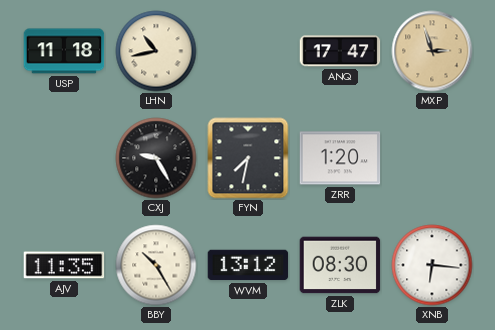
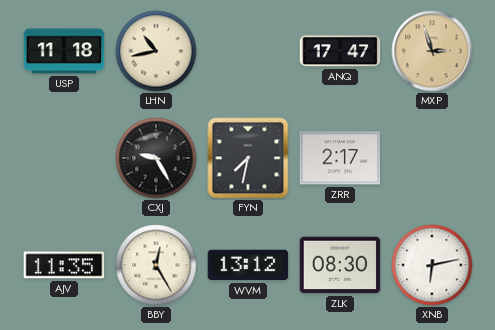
ZRR: 1:20 -> 2:17
BBY: 10:25 -> 12:25
XNB: 6:16 -> 6:13
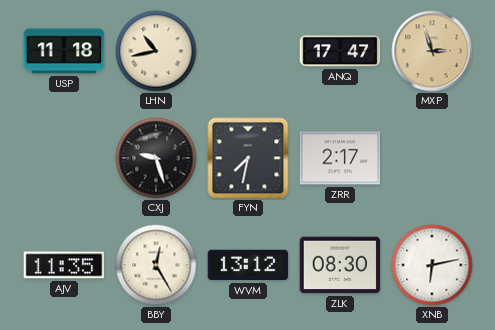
CXJ: 9:25 -> 9:27
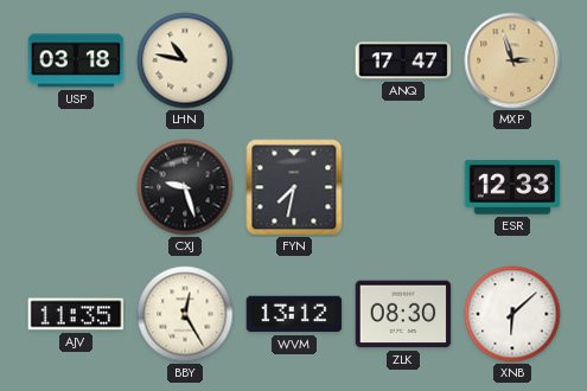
USP: 11:18 -> 03:18
LHN: 10:43 -> 10:47
ZRR: 2:17 -> none
ESR: none -> 12:33
XNB: 6:13 -> 6:08
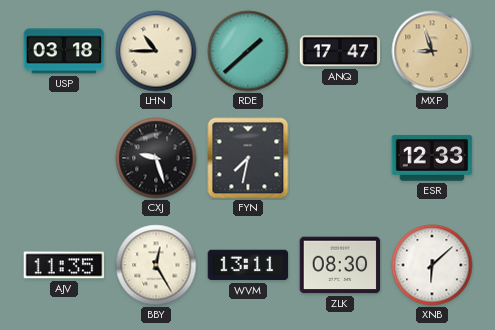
LHN: 10:47 -> 10:45
RDE: none -> 1:38
MXP: 2:57 -> 8:57
WVM: 13:12 -> 13:11
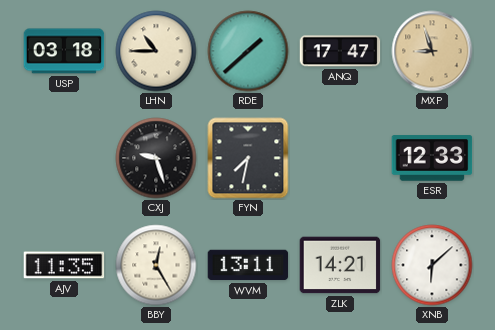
ZLK: 08:30 -> 14:21
